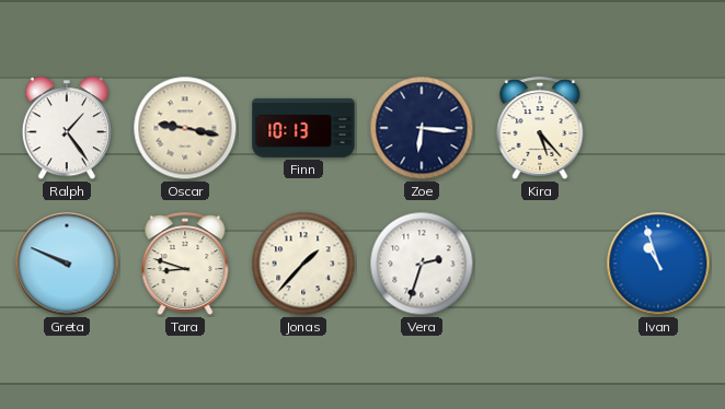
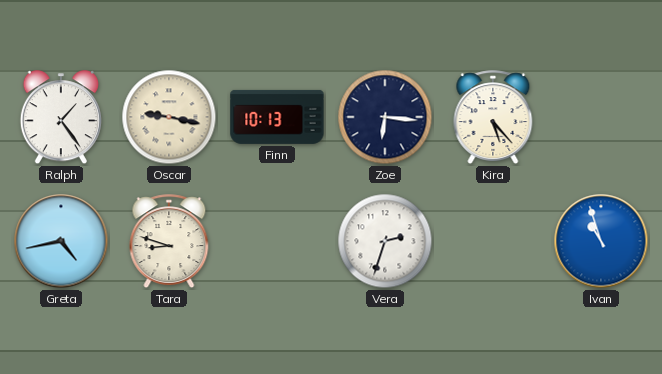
Greta: 9:49 -> 4:43
Jonas: 1:37 -> none
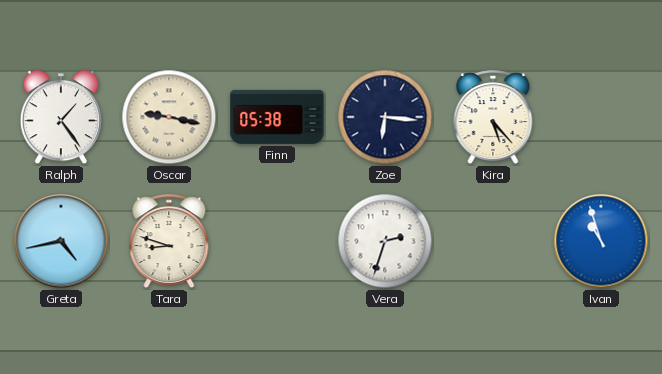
Finn: 10:13 -> 05:38
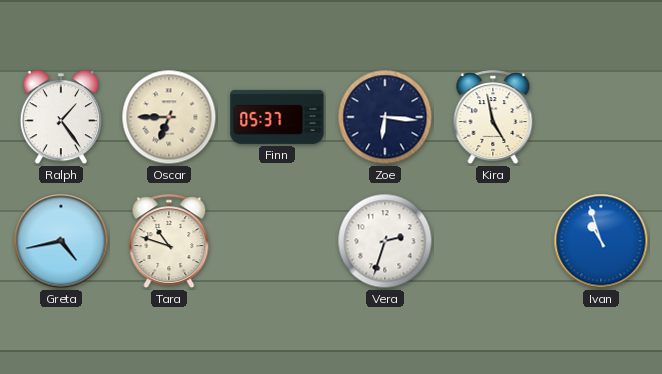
Oscar: 9:17 -> 6:45
Finn: 05:38 -> 05:37
Kira: 5:23 -> 4:58
Tara: 8:48 -> 10:48
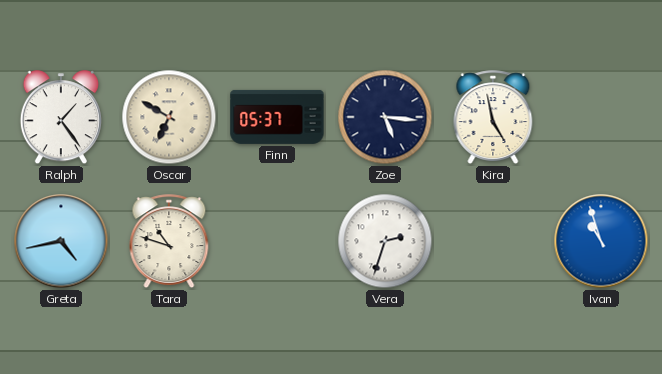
Oscar: 6:45 -> 6:50
Zoe: 6:16 -> 5:16
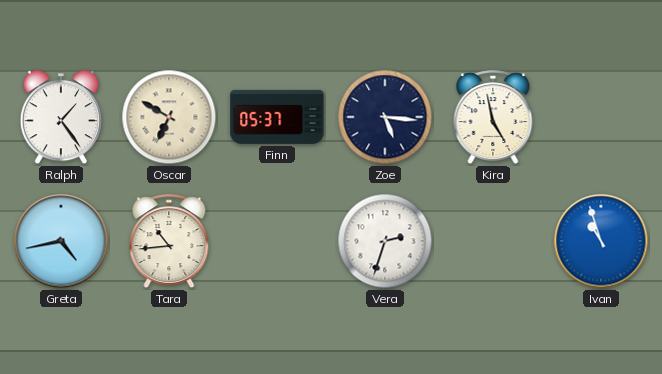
Tara: 10:48 -> 10:44
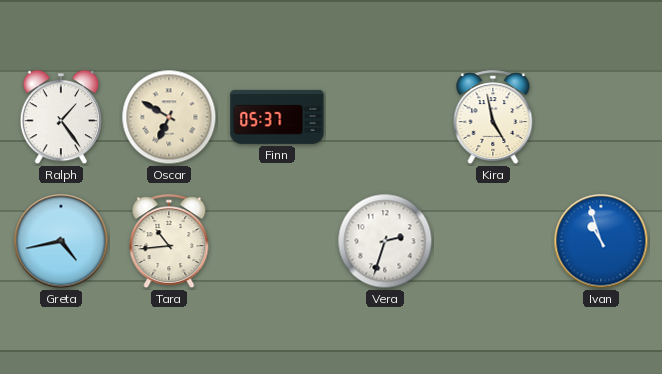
Zoe: 5:16 -> none
